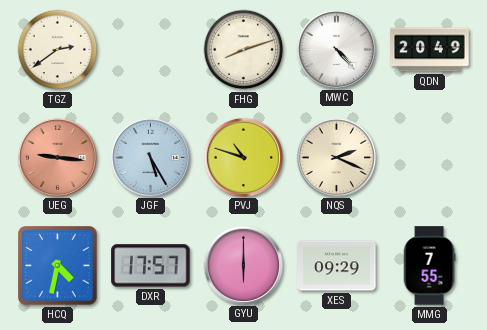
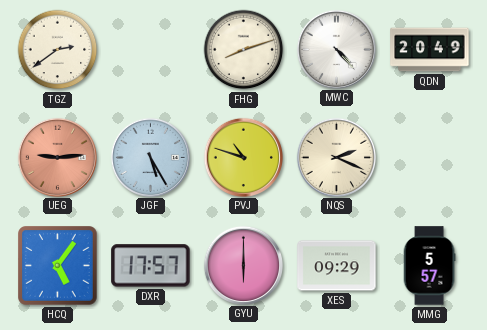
UEG: 9:16 -> 9:14
HCQ: 4:32 -> 5:06
MMG: 7:55 -> 5:57
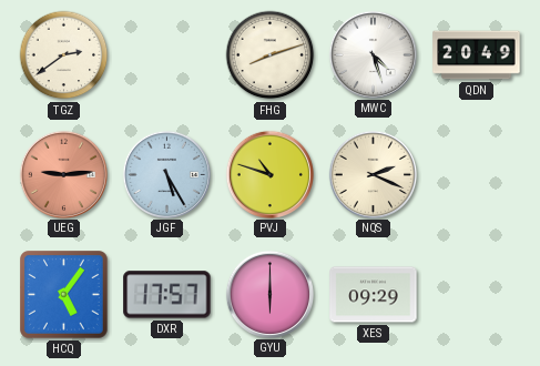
MWC: 4:23 -> 4:27
MMG: 5:57 -> none
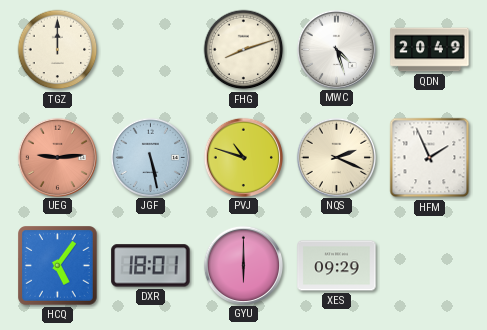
TGZ: 2:39 -> 12:00
JGF: 5:25 -> 5:28
HFM: none -> 1:56
DXR: 17:57 -> 18:01
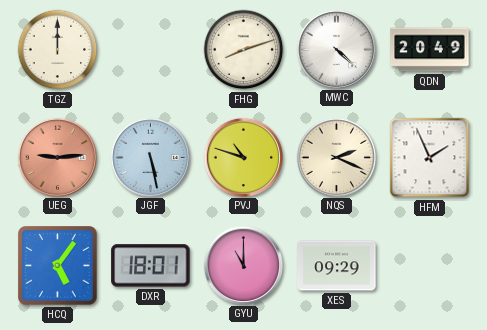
MWC: 4:27 -> 4:22
GYU: 6:00 -> 11:00
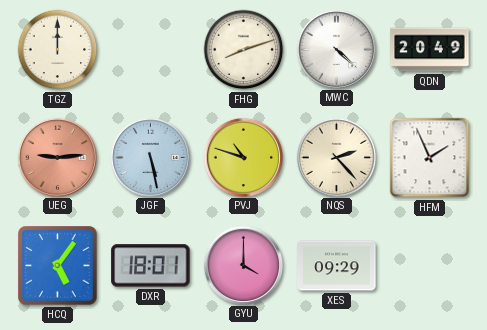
NQS: 2:19 -> 2:23
GYU: 11:00 -> 4:00
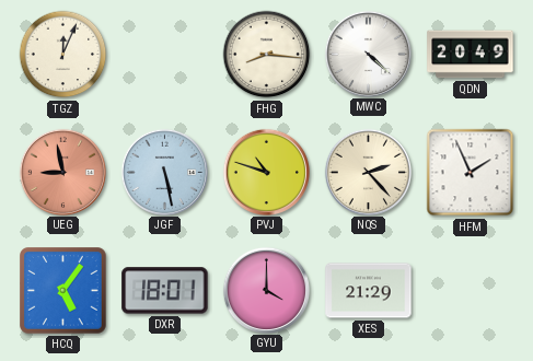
TGZ: 12:00 -> 12:04
FHG: 8:12 -> 8:16
UEG: 9:14 -> 8:58
XES: 09:29 -> 21:29
